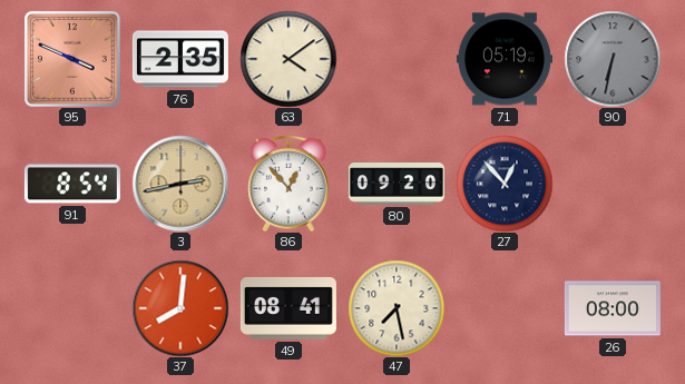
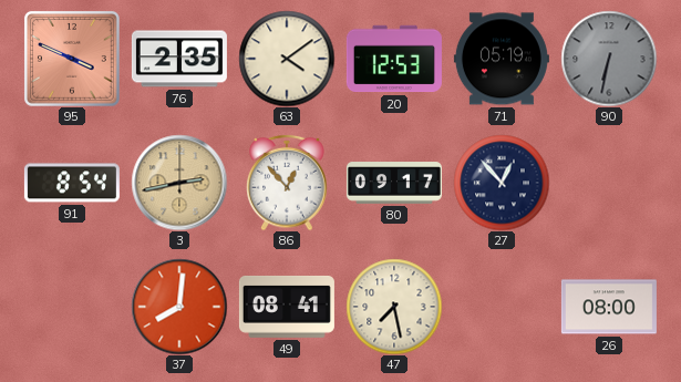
20: none -> 12:53
80: 09:20 -> 09:17
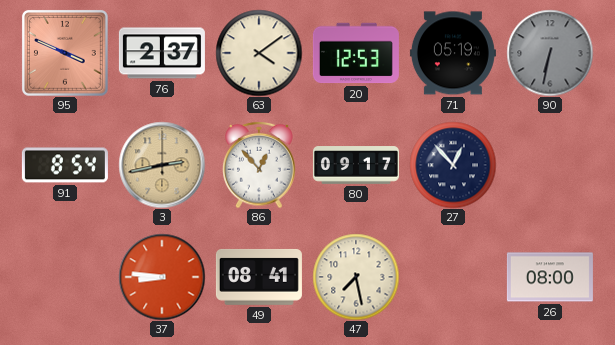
76: 2:35 -> 2:37
37: 8:01 -> 8:46
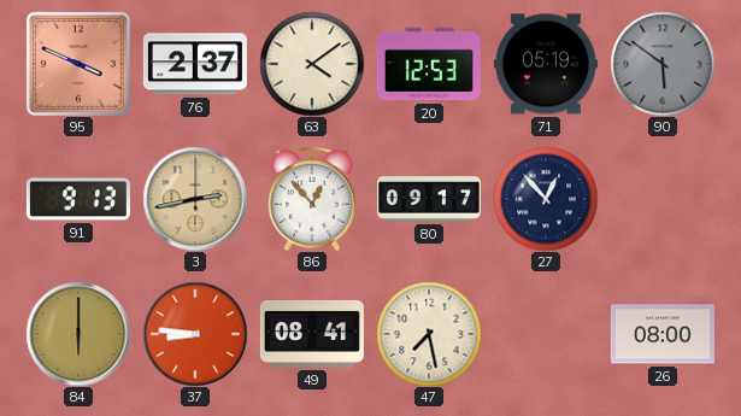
90: 6:32 -> 5:51
91: 8:54 -> 9:13
84: none -> 6:00
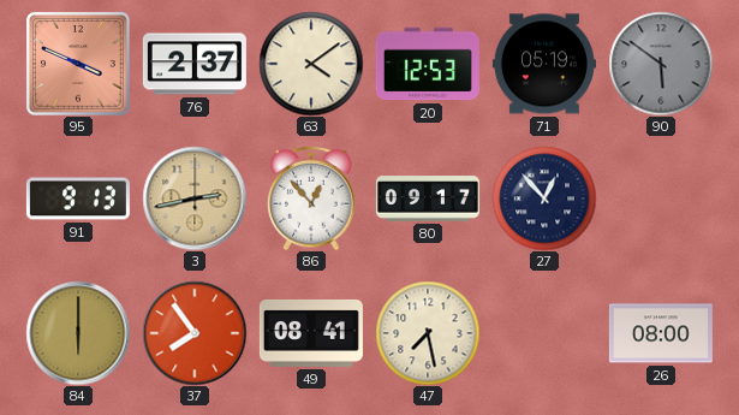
37: 8:46 -> 7:54
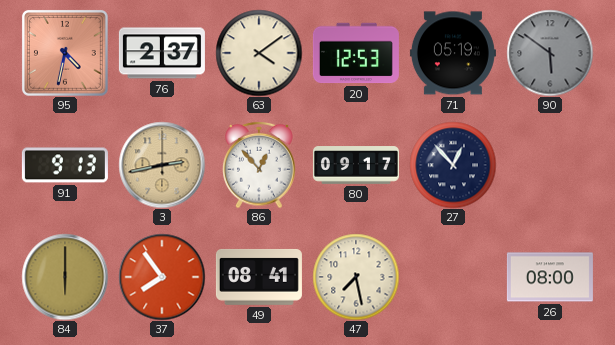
95: 3:49 -> 4:32
